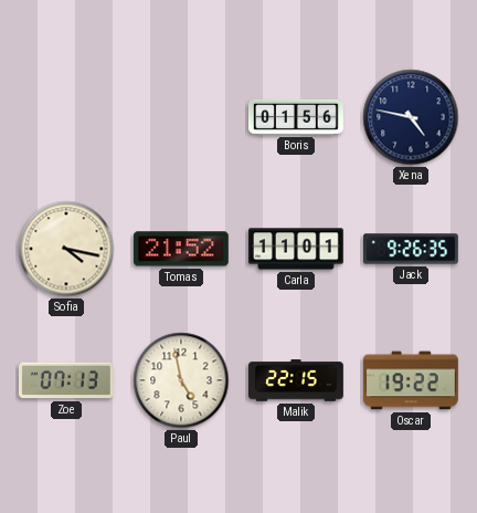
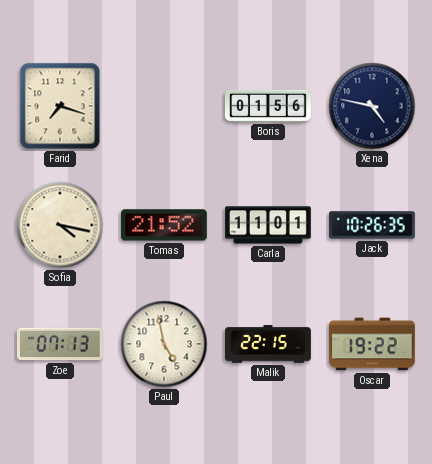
Farid: none -> 7:18
Jack: 9:26 -> 10:26
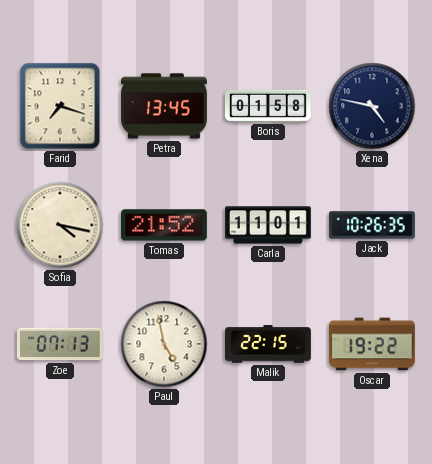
Petra: none -> 13:45
Boris: 01:56 -> 01:58
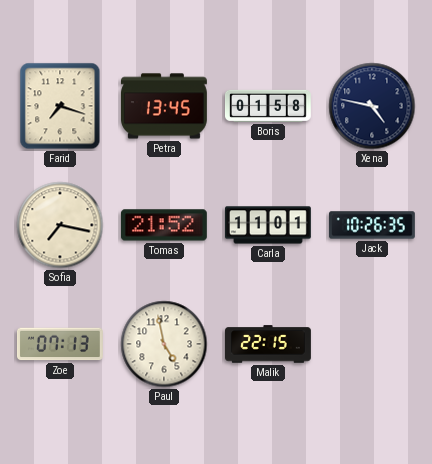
Sofia: 4:17 -> 7:17
Oscar: 19:22 -> none
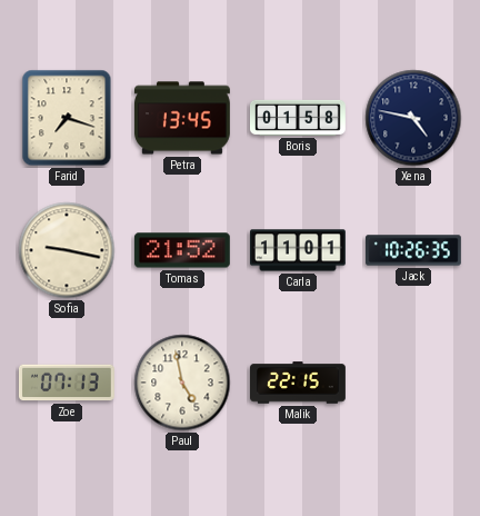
Sofia: 7:17 -> 9:17
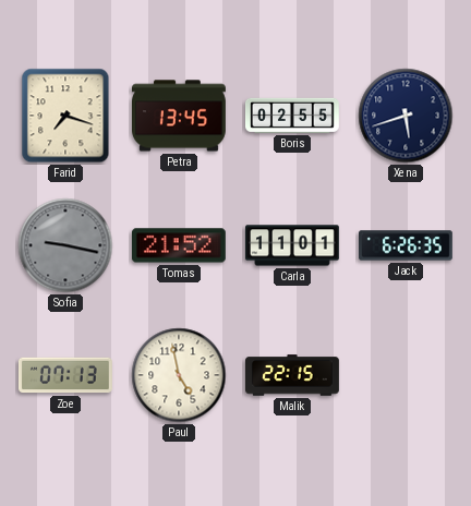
Boris: 01:58 -> 02:55
Xena: 4:47 -> 5:42
Sofia dial: cream -> grey
Jack: 10:26 -> 6:26
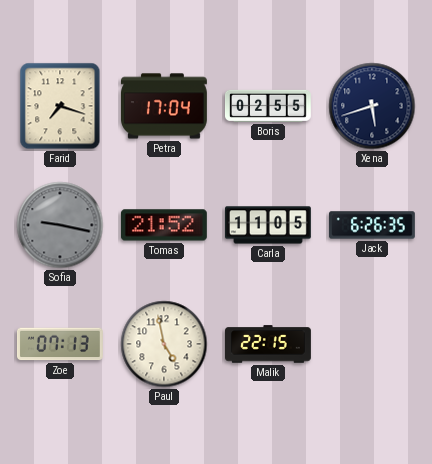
Petra: 13:45 -> 17:04
Carla: 11:01 -> 11:05
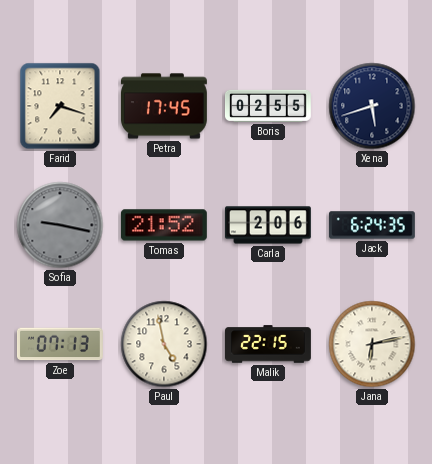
Petra: 17:04 -> 17:45
Carla: 11:05 -> 2:06
Jack: 6:26 -> 6:24
Jana: none -> 6:13
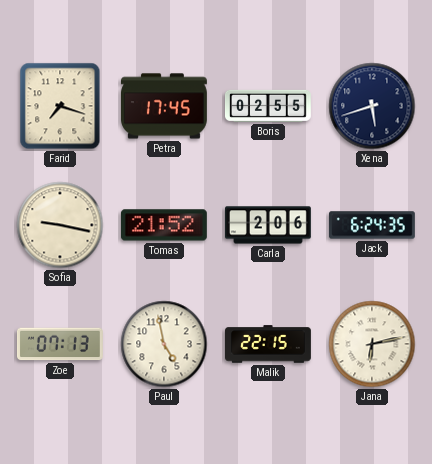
Sofia dial: grey -> cream
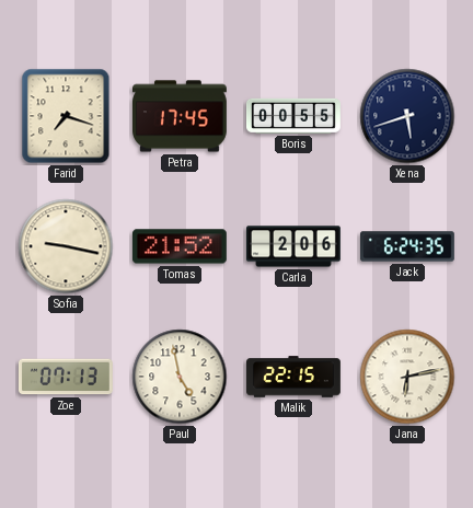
Boris: 02:55 -> 00:55
